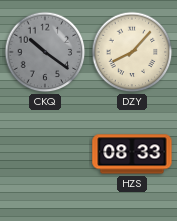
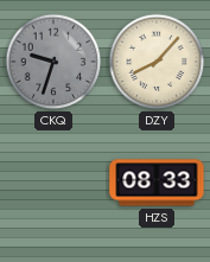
CKQ: 10:21 -> 9:33
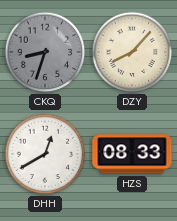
CKQ: 9:33 -> 8:33
DHH: none -> 12:40
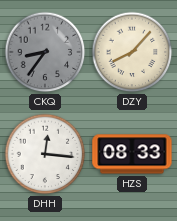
CKQ: 8:33 -> 8:36
DHH: 12:40 -> 12:16
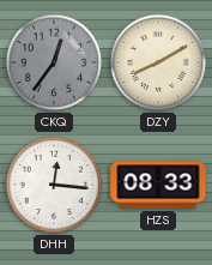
CKQ: 8:36 -> 12:36
DZY: 8:07 -> 8:10
